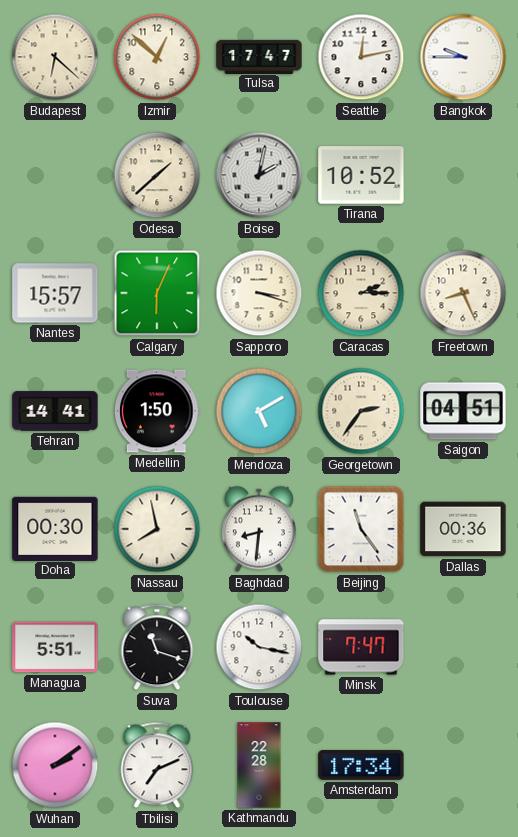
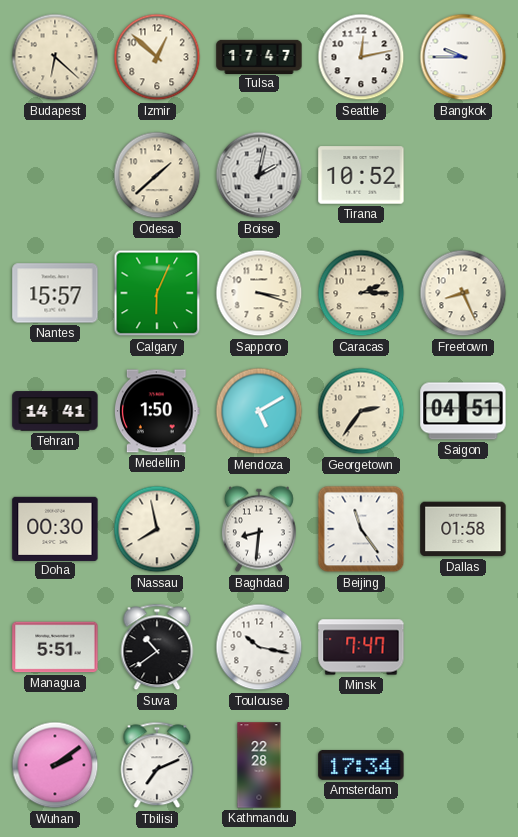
Dallas: 00:36 -> 01:58
Suva: 11:18 -> 10:39
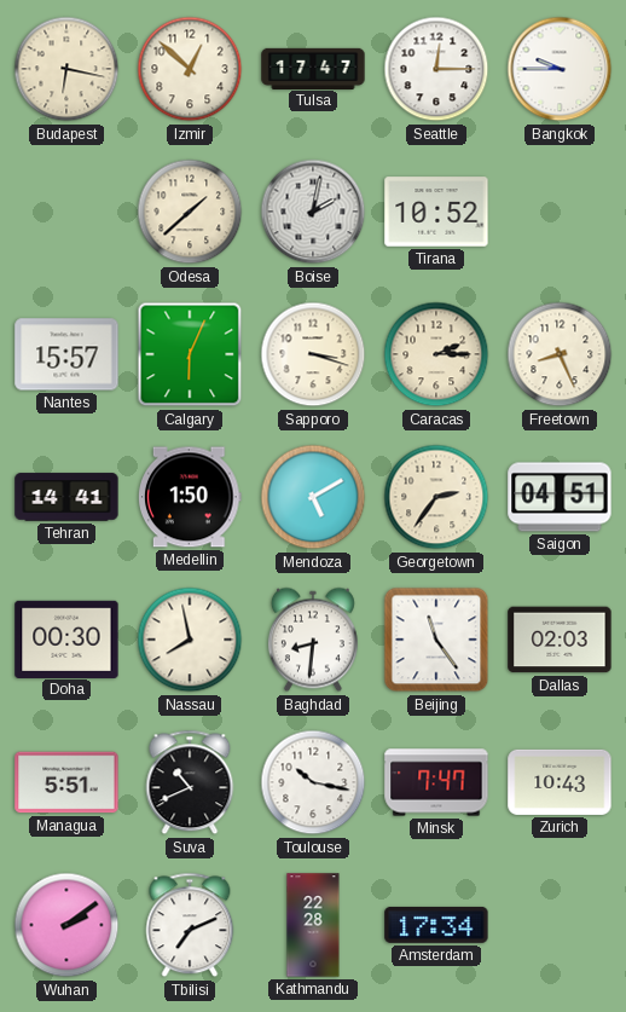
Budapest: 6:22 -> 6:17
Seattle: 12:13 -> 12:15
Dallas: 01:58 -> 02:03
Suva: 10:39 -> 10:41
Zurich: none -> 10:43
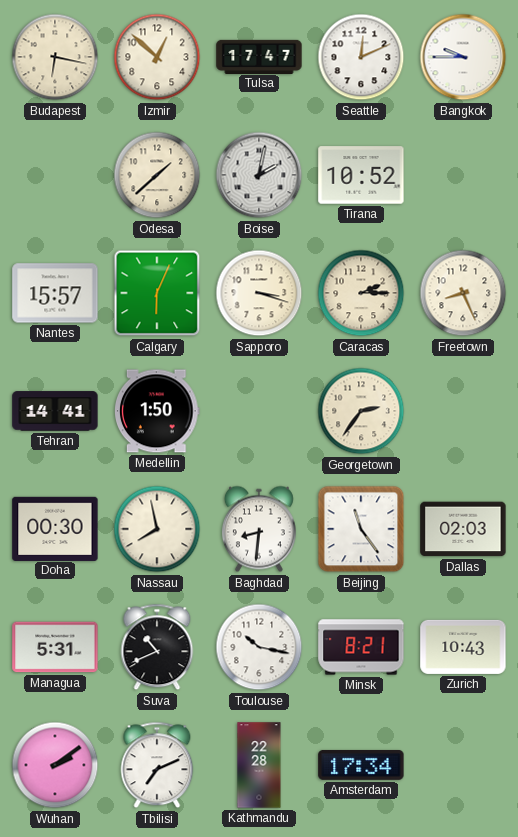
Seattle: 12:15 -> 12:11
Mendoza: 5:10 -> none
Saigon: 04:51 -> none
Managua: 5:51 -> 5:31
Minsk: 7:47 -> 8:21
